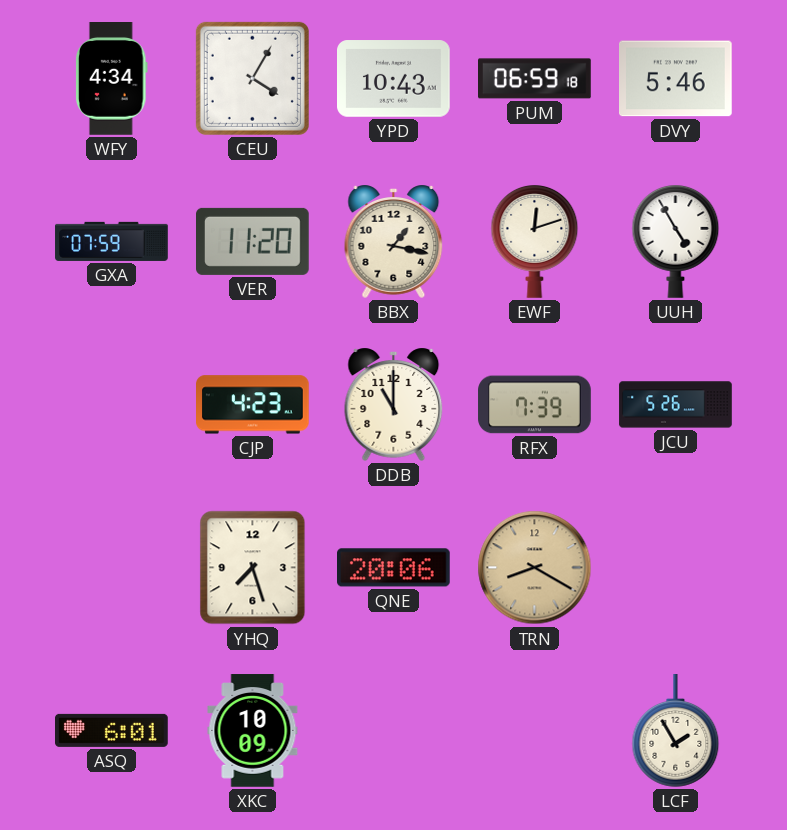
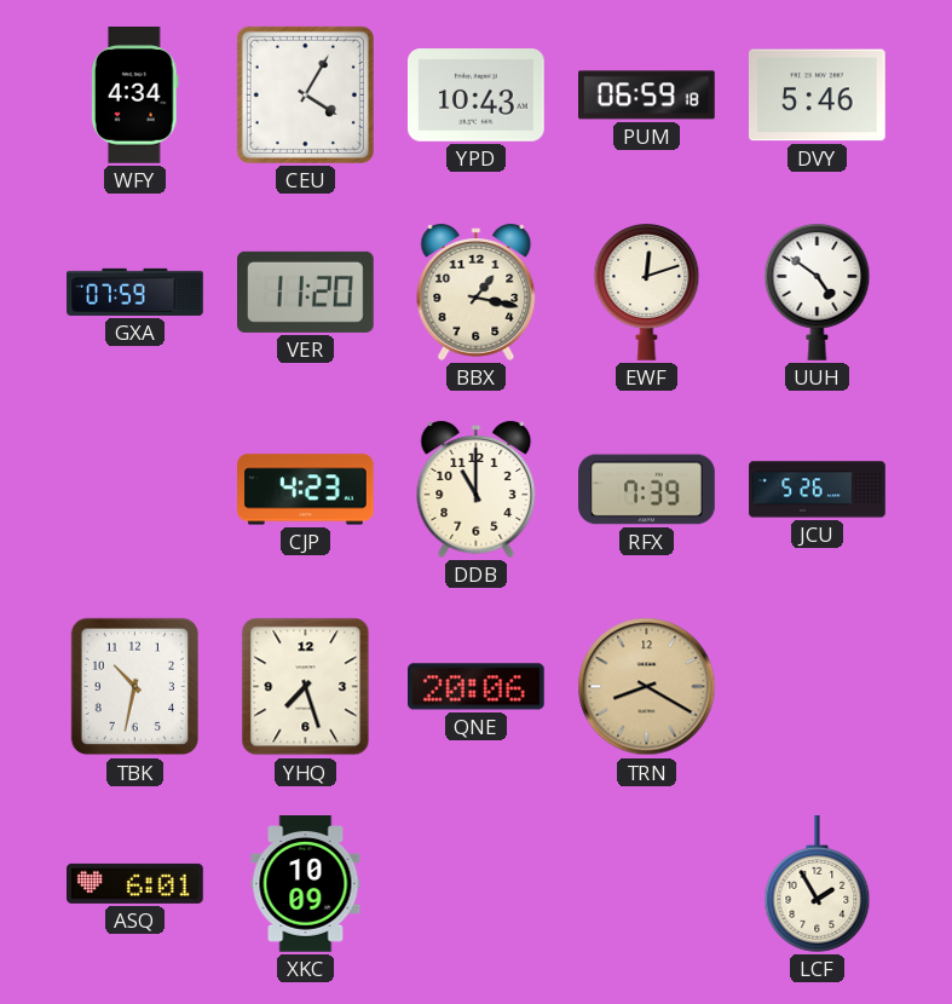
UUH: 4:55 -> 4:51
TBK: none -> 10:32
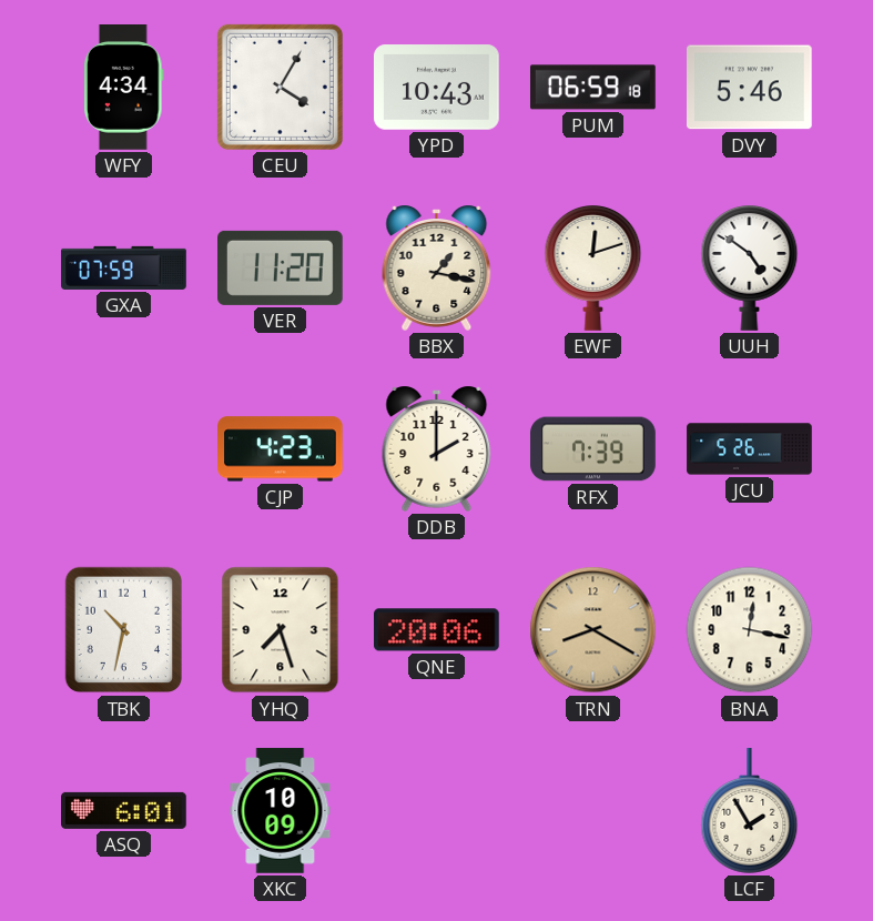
DDB: 11:00 -> 2:00
BNA: none -> 12:17
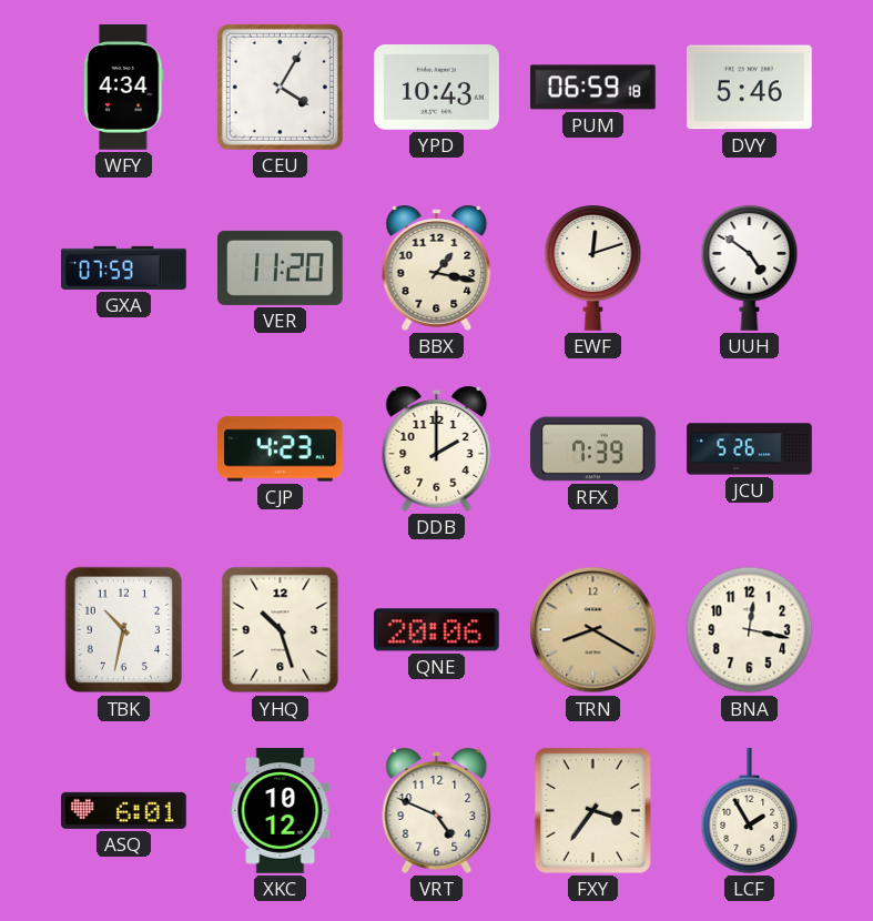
YHQ: 7:27 -> 10:27
XKC: 10:09 -> 10:12
VRT: none -> 4:49
FXY: none -> 3:36
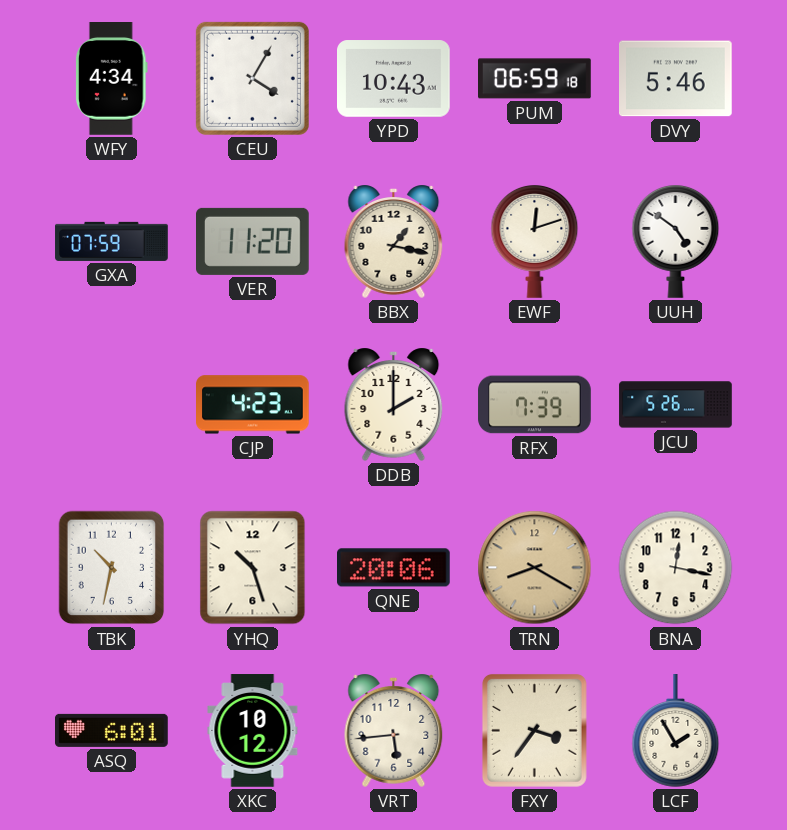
VRT: 4:49 -> 5:44
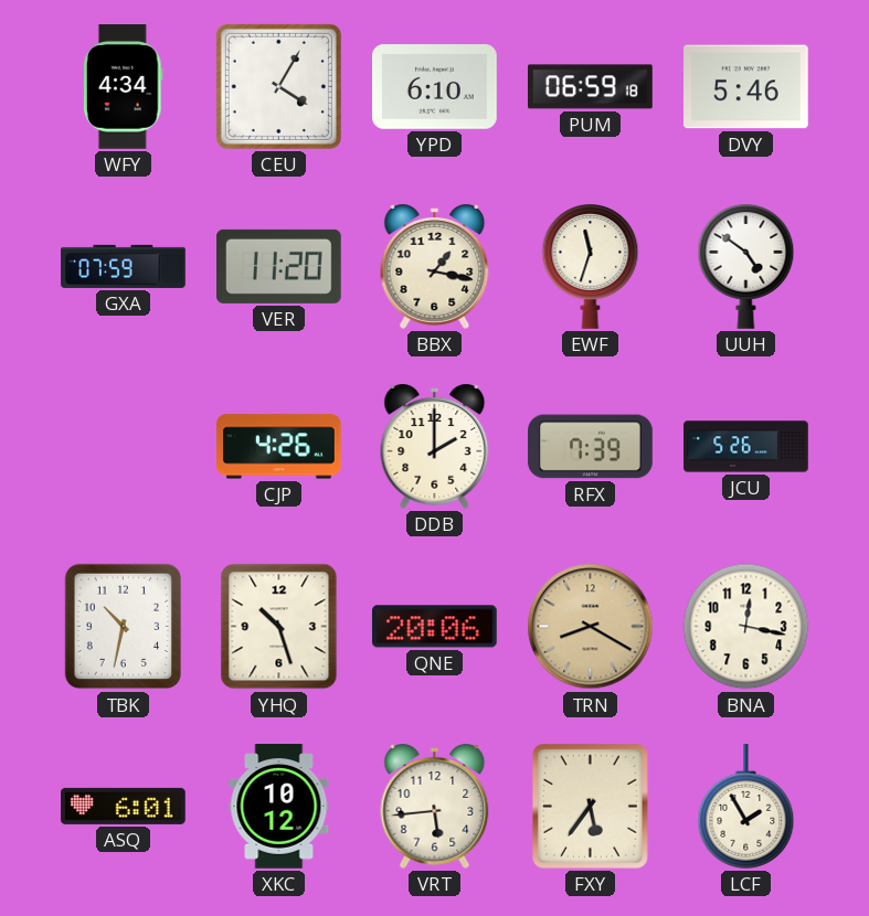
YPD: 10:43 -> 6:10
EWF: 12:12 -> 11:33
CJP: 4:23 -> 4:26
FXY: 3:36 -> 5:36
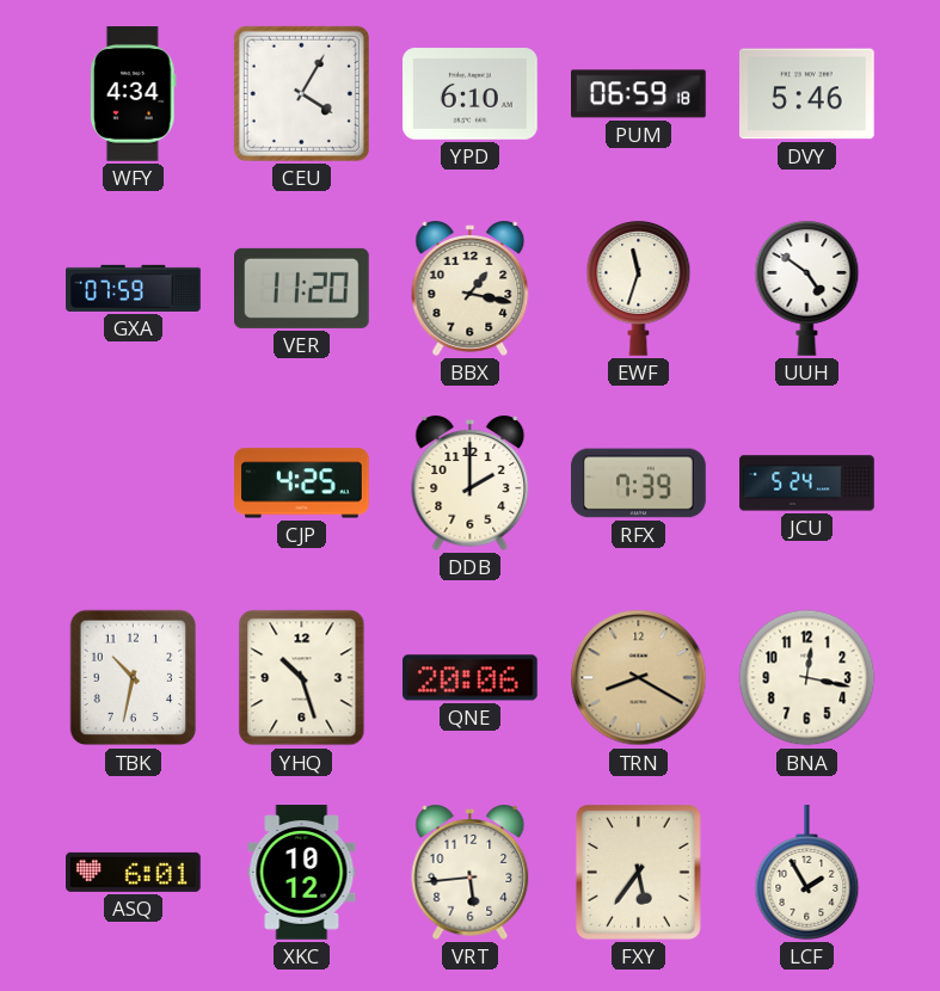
CJP: 4:26 -> 4:25
JCU: 5:26 -> 5:24
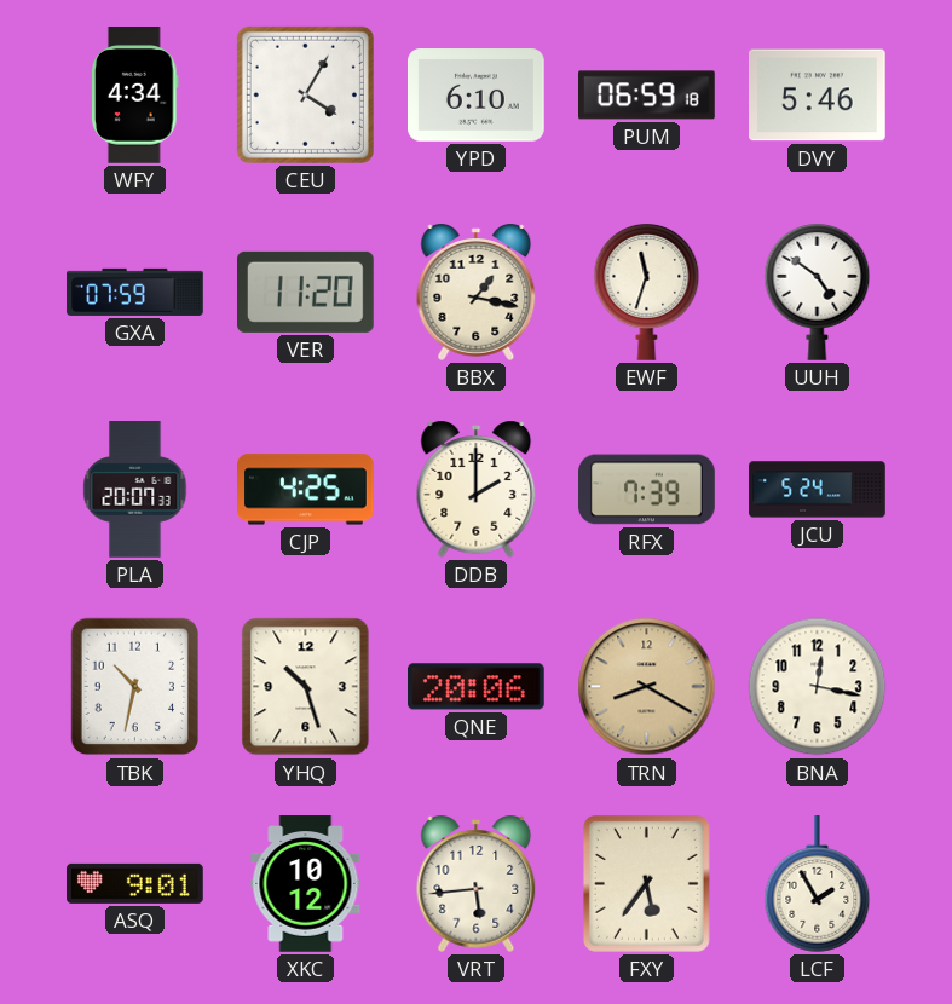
PLA: none -> 20:07
ASQ: 6:01 -> 9:01
